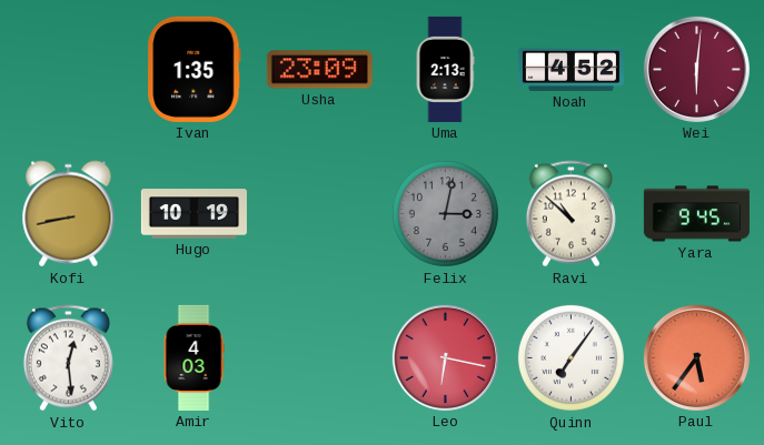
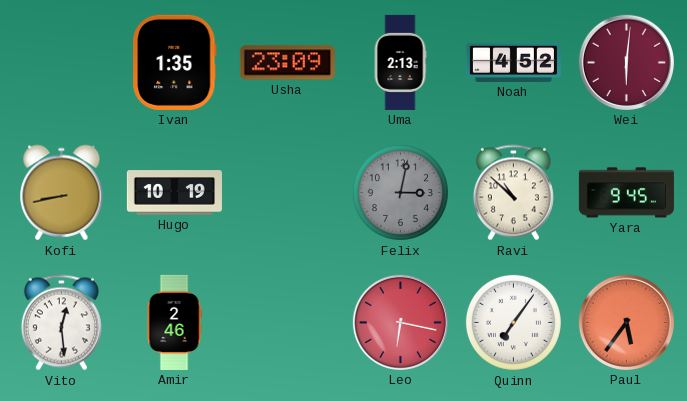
Amir: 4:03 -> 2:46
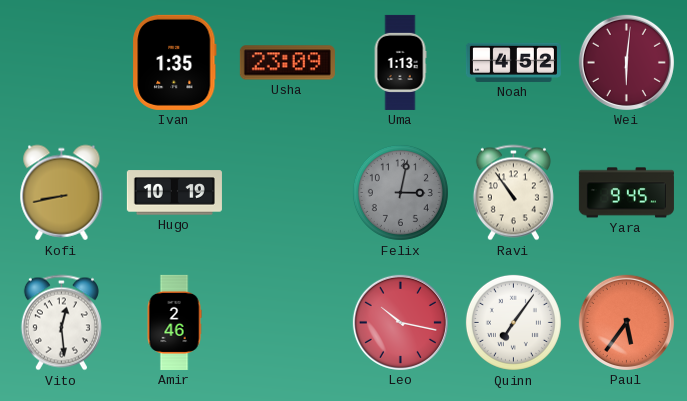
Uma: 2:13 -> 1:13
Ravi: 10:52 -> 10:54
Leo: 6:17 -> 10:17
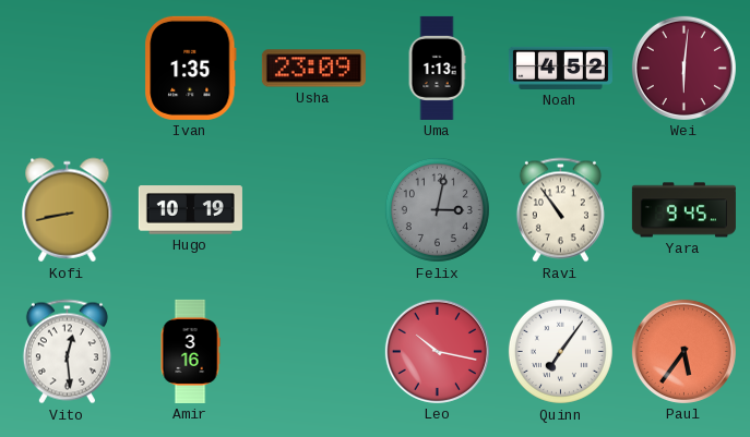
Amir: 2:46 -> 3:16
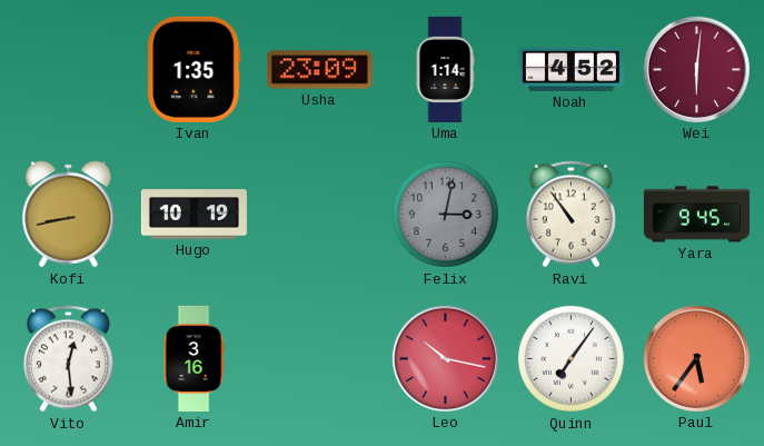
Uma: 1:13 -> 1:14
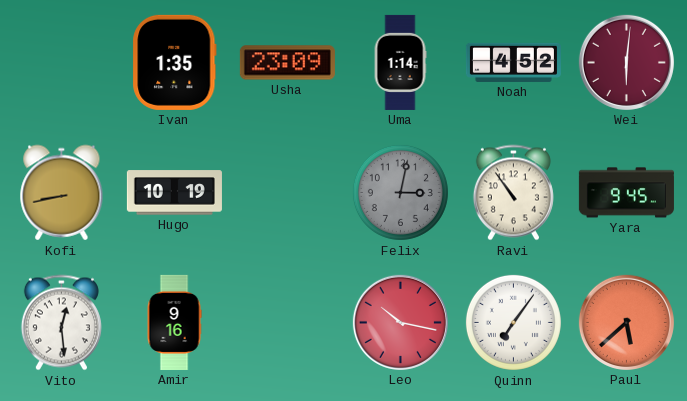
Amir: 3:16 -> 9:16
Paul: 5:36 -> 5:38
